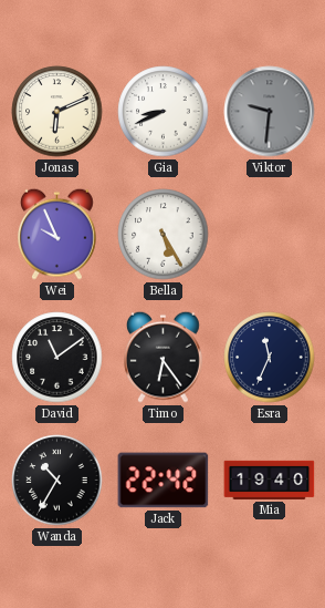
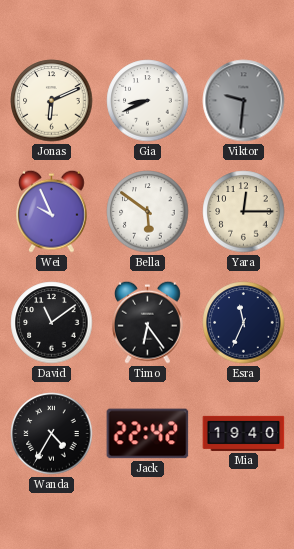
Bella: 5:25 -> 5:51
Yara: none -> 12:15
Wanda: 10:35 -> 4:35
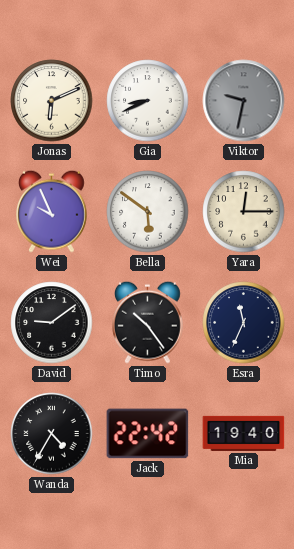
Viktor: 9:31 -> 9:32
David: 11:09 -> 9:09
Timo: 6:24 -> 10:24
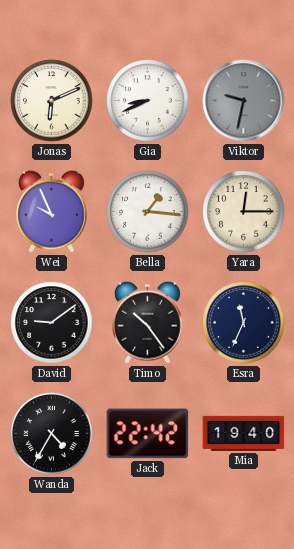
Bella: 5:51 -> 1:16
